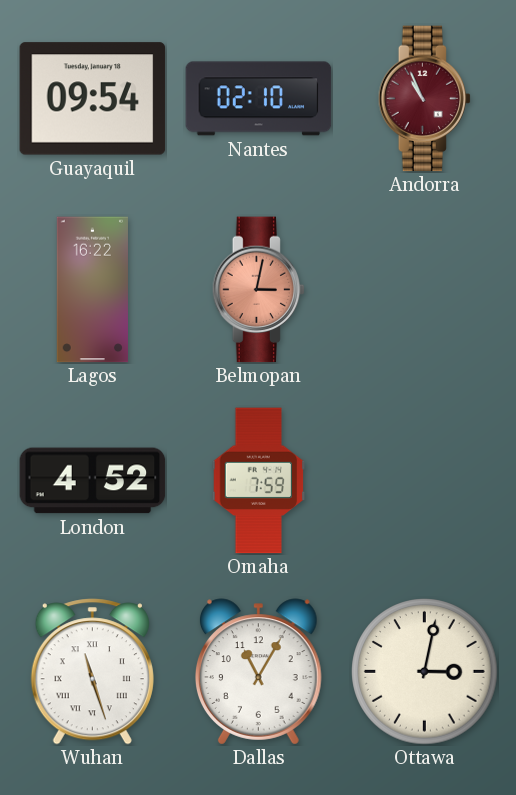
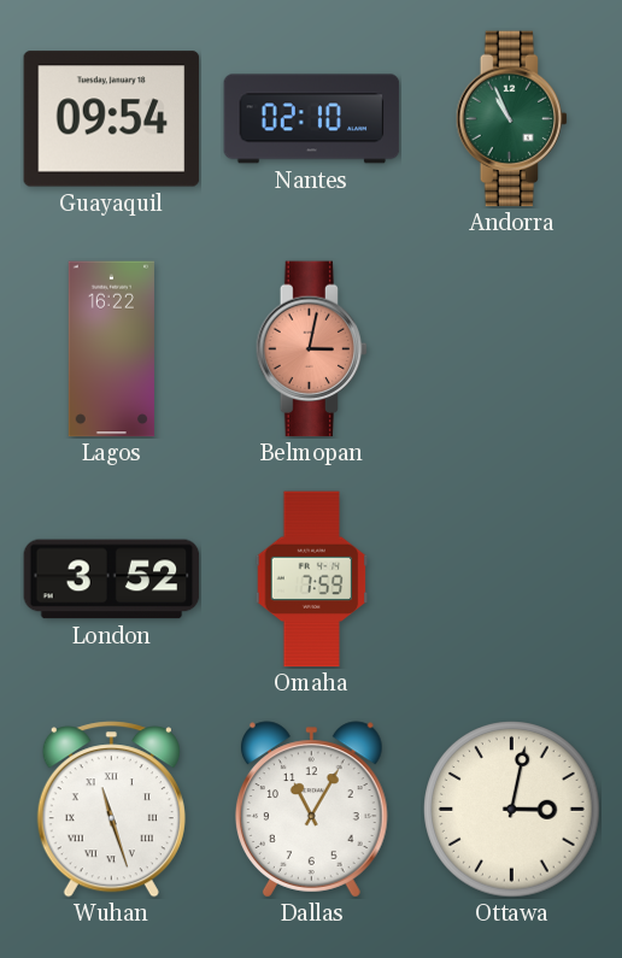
Andorra dial: burgundy -> green
London: 4:52 -> 3:52
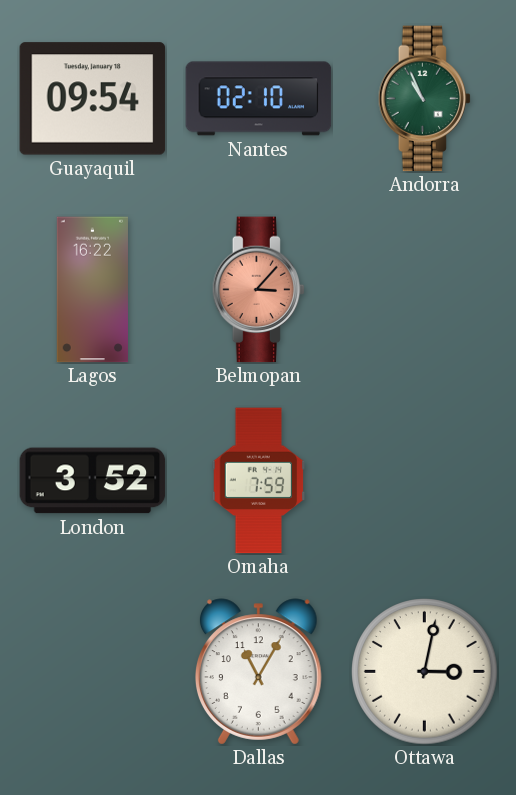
Belmopan: 3:02 -> 3:07
Wuhan: 11:27 -> none
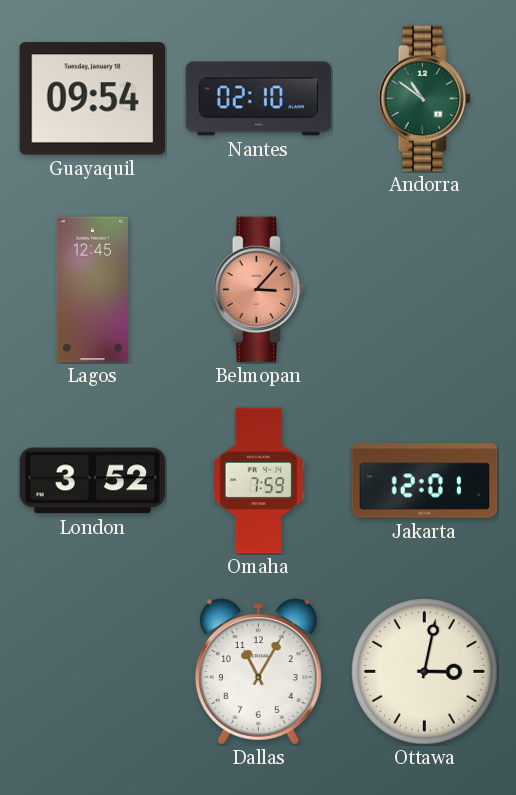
Andorra: 10:56 -> 10:51
Lagos: 16:22 -> 12:45
Jakarta: none -> 12:01
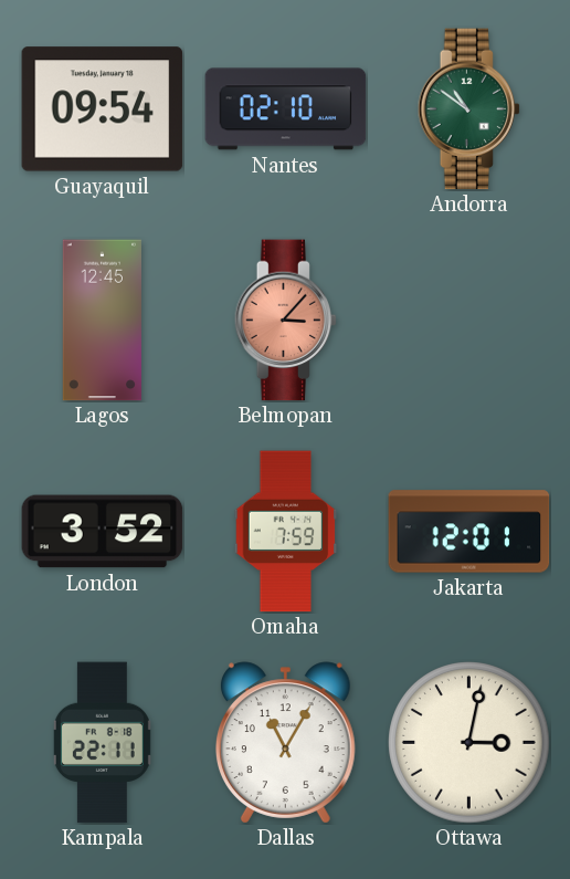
Kampala: none -> 22:11
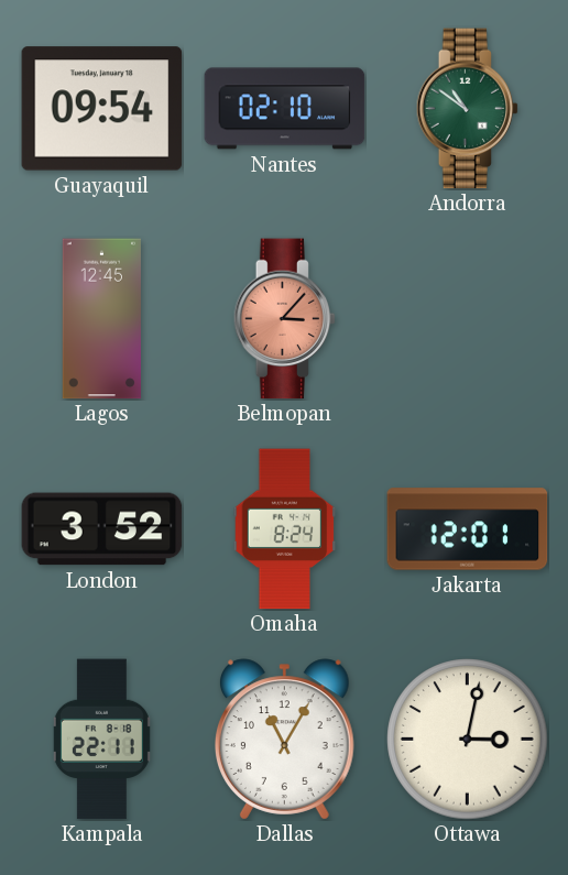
Omaha: 7:59 -> 8:24
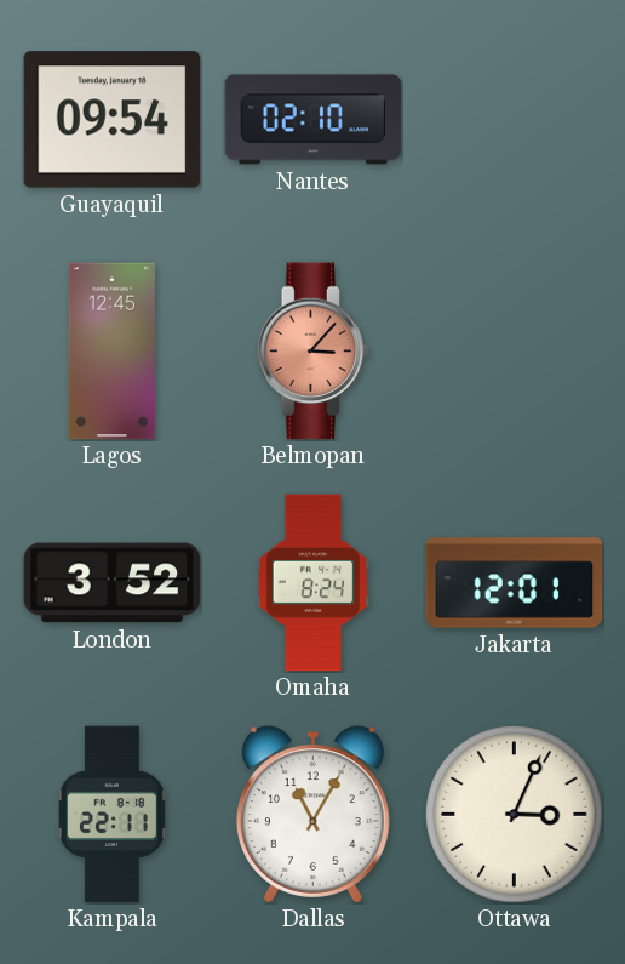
Andorra: 10:51 -> none
Ottawa: 3:02 -> 3:04
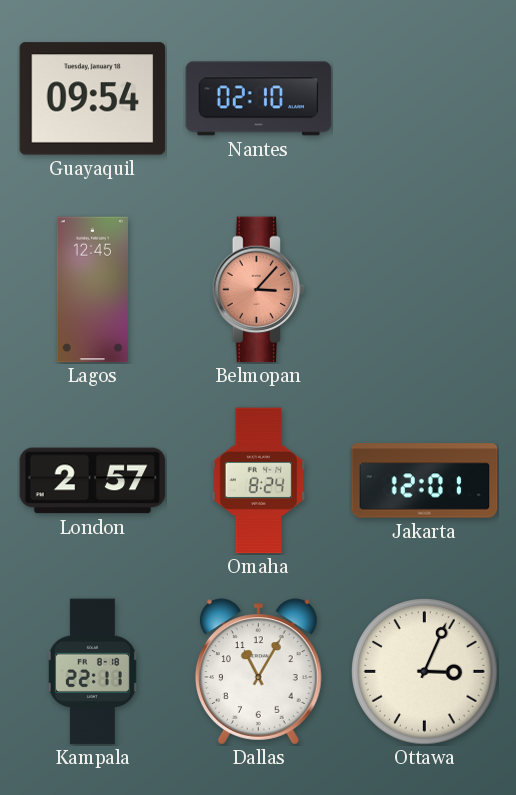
London: 3:52 -> 2:57
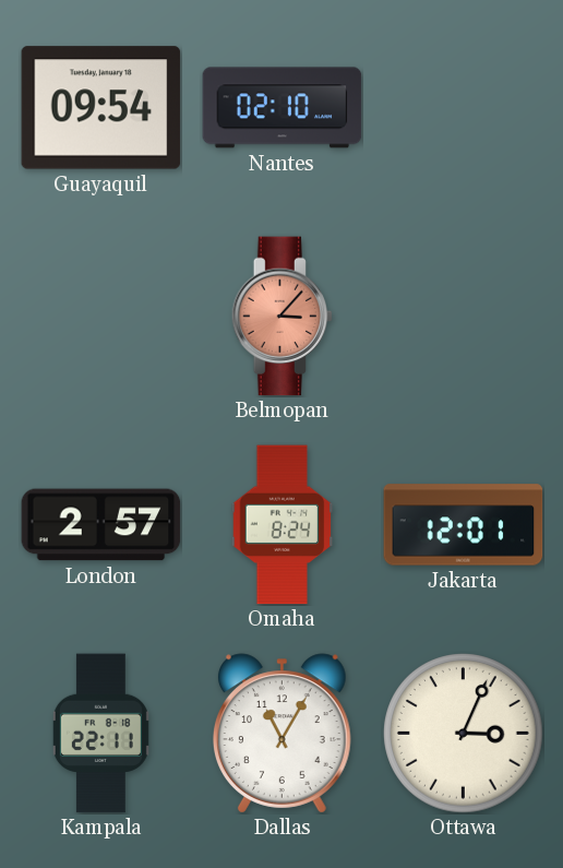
Lagos: 12:45 -> none
